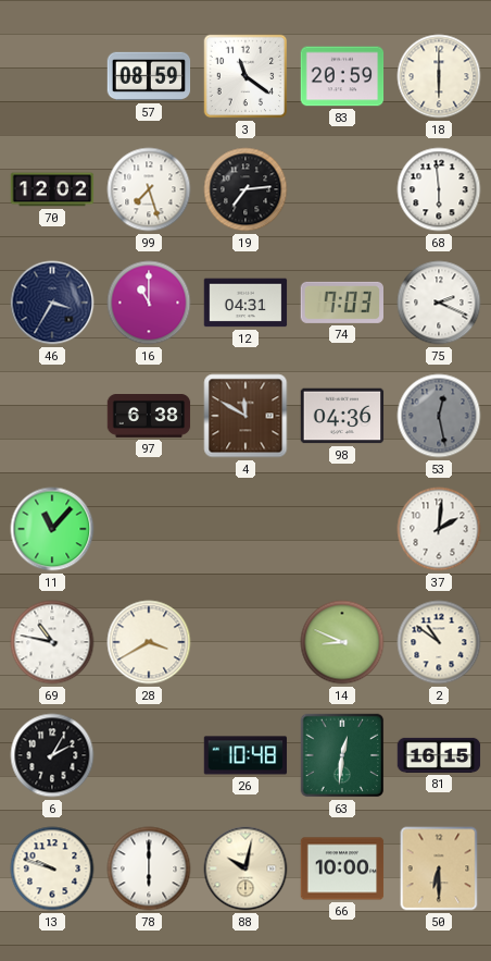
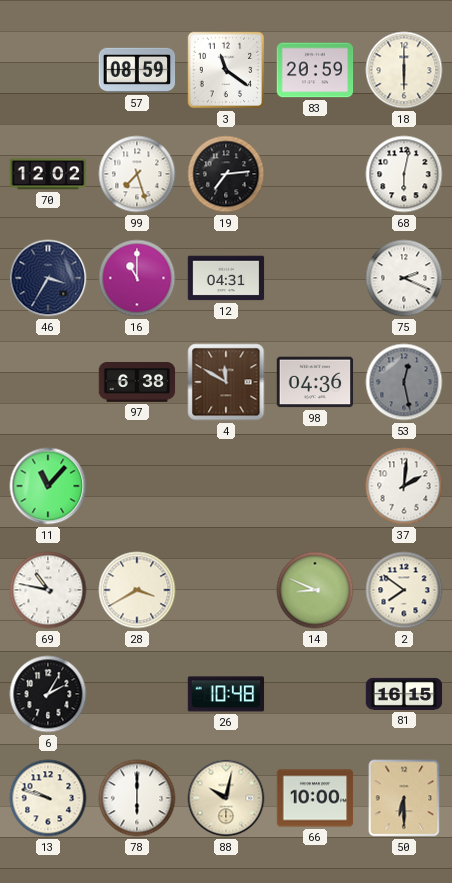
68: 5:59 -> 6:02
74: 7:03 -> none
2: 10:51 -> 7:51
63: 12:31 -> none
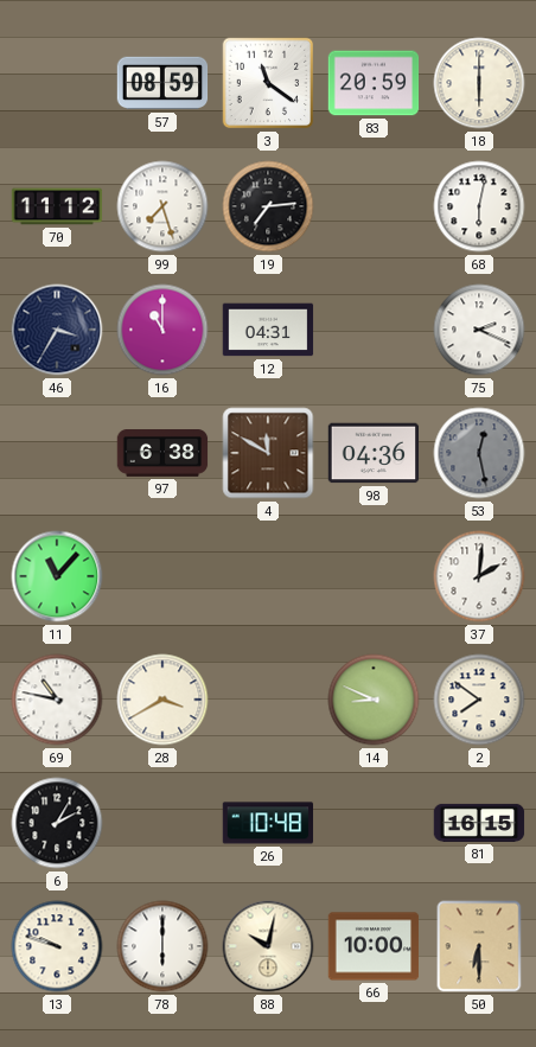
70: 12:02 -> 11:12
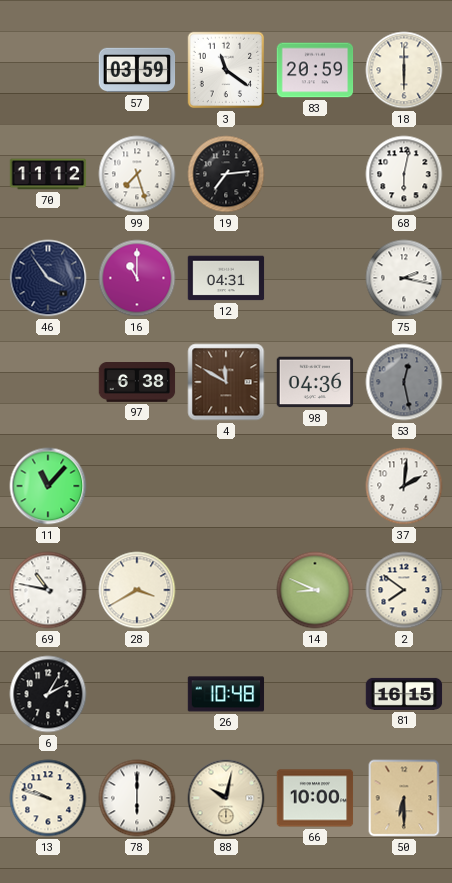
57: 08:59 -> 03:59
46: 3:35 -> 3:54
75: 2:19 -> 2:17
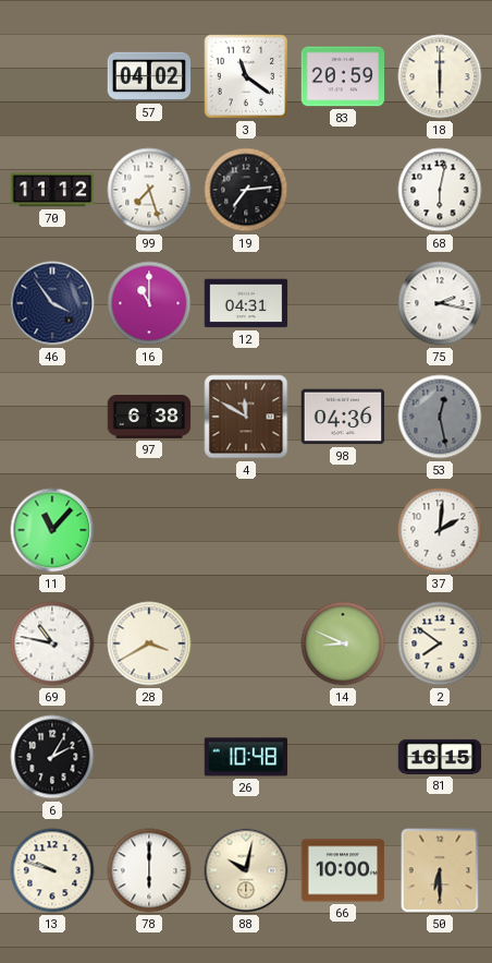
57: 03:59 -> 04:02
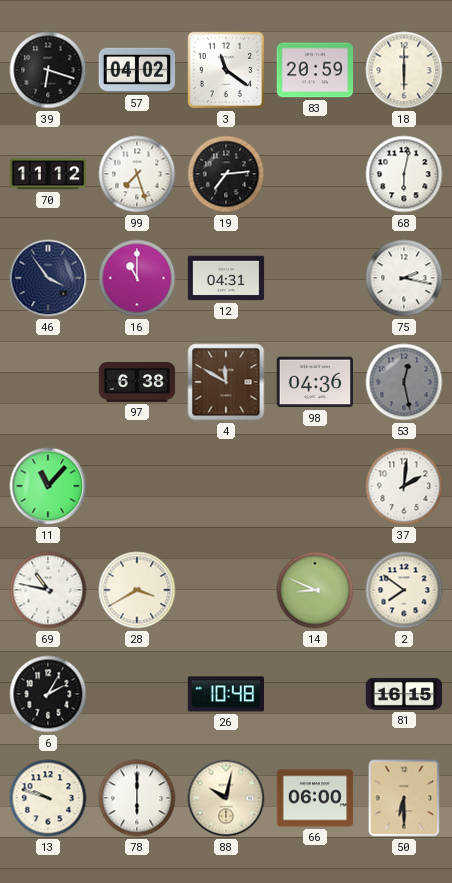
39: none -> 6:18
66: 10:00 -> 06:00
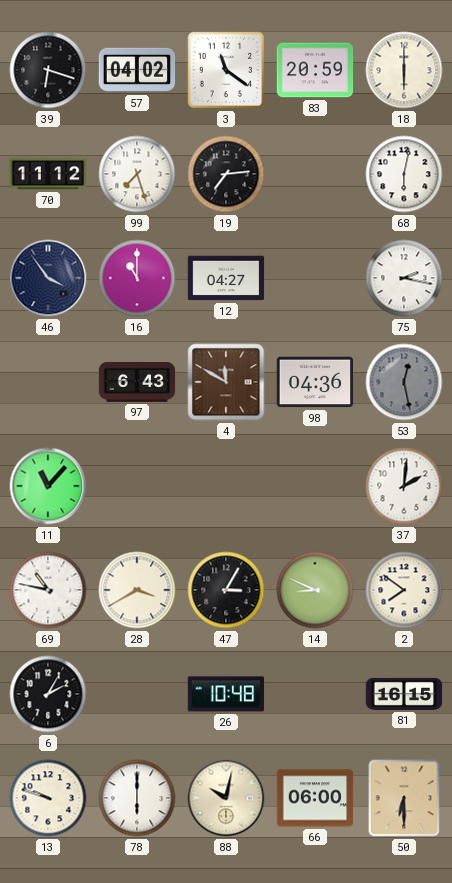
12: 04:31 -> 04:27
97: 6:38 -> 6:43
47: none -> 3:05
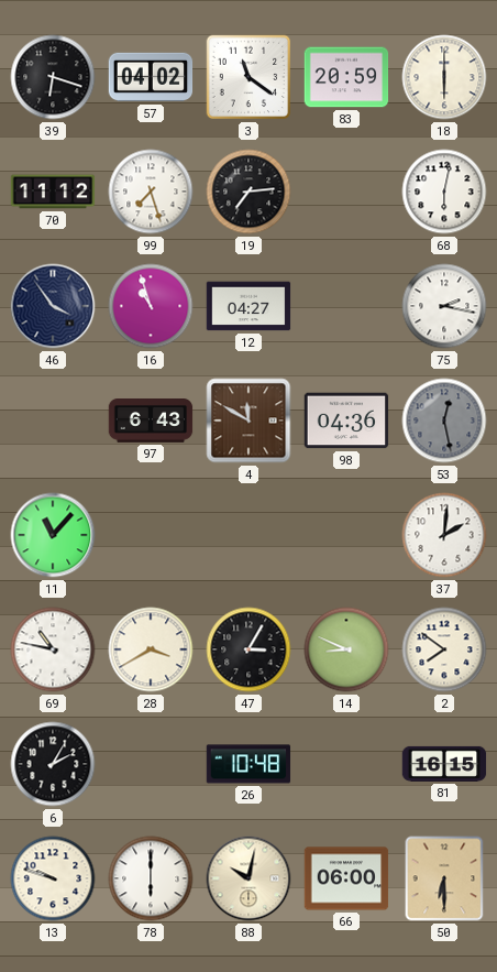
16: 11:00 -> 10:57
